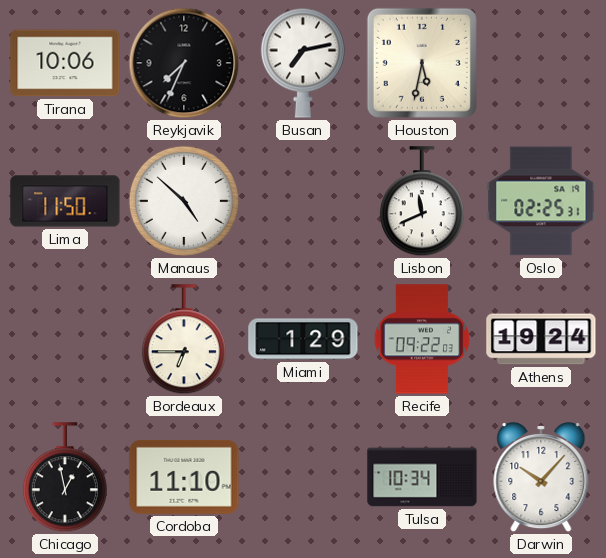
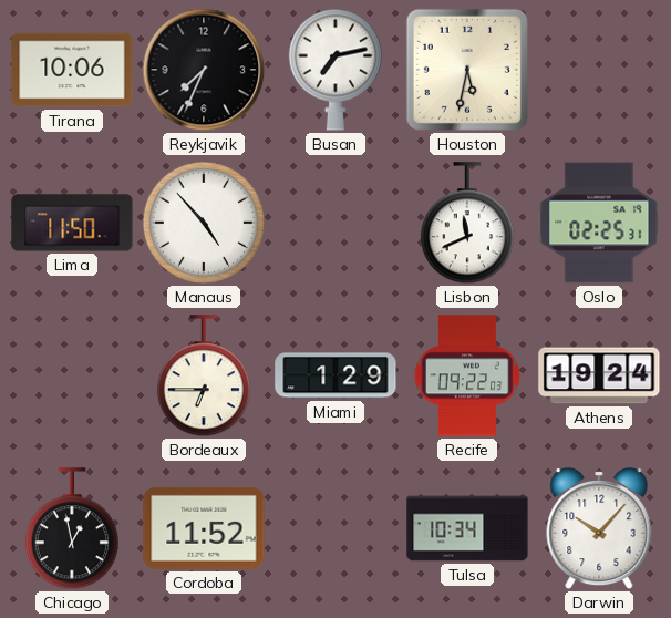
Manaus: 4:52 -> 4:53
Cordoba: 11:10 -> 11:52
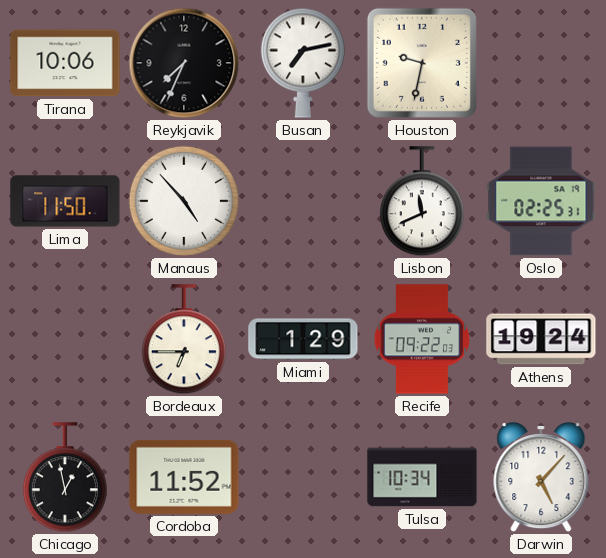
Houston: 5:32 -> 9:32
Darwin: 10:07 -> 5:07
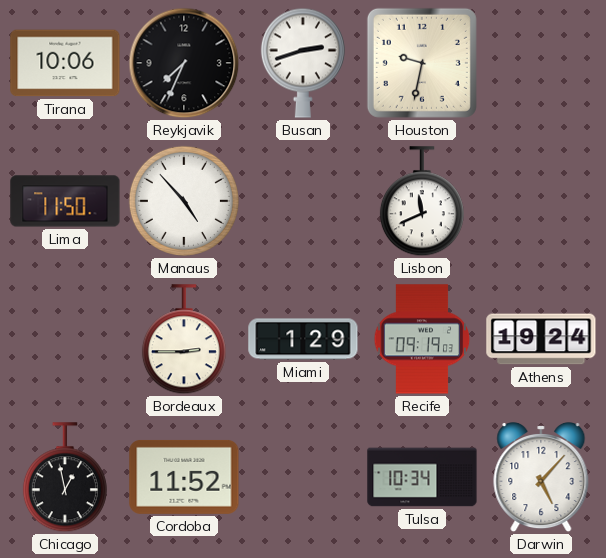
Busan: 7:13 -> 2:42
Oslo: 02:25 -> none
Bordeaux: 6:45 -> 2:45
Recife: 09:22 -> 09:19
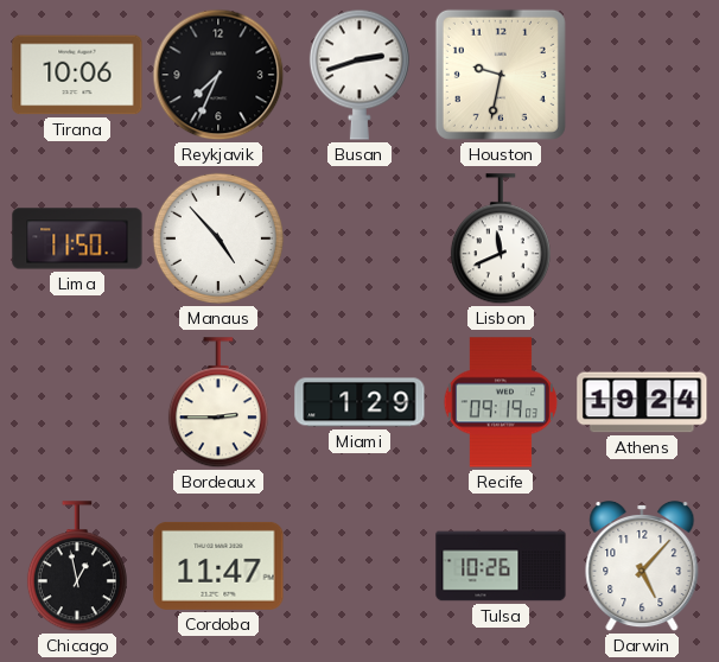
Cordoba: 11:52 -> 11:47
Tulsa: 10:34 -> 10:26
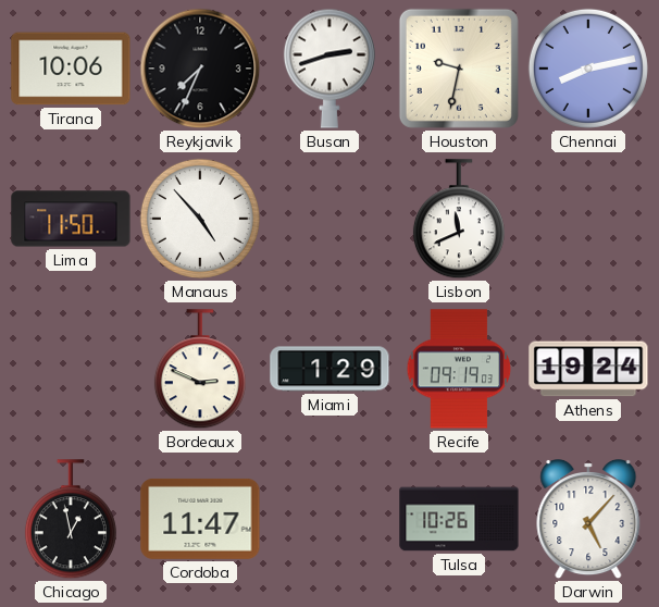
Chennai: none -> 8:13
Bordeaux: 2:45 -> 2:49
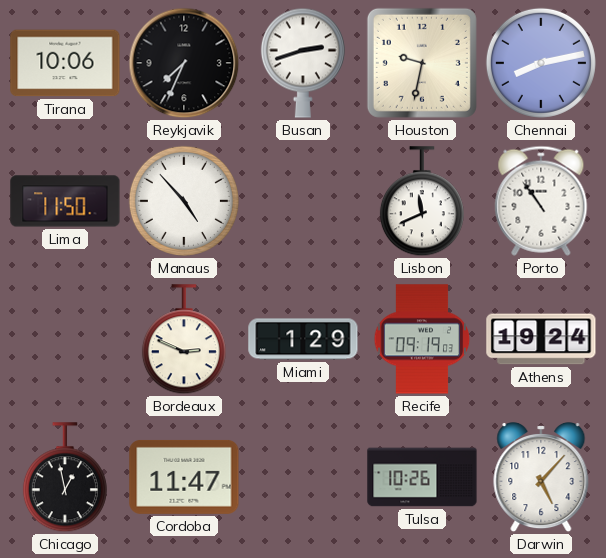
Porto: none -> 10:54
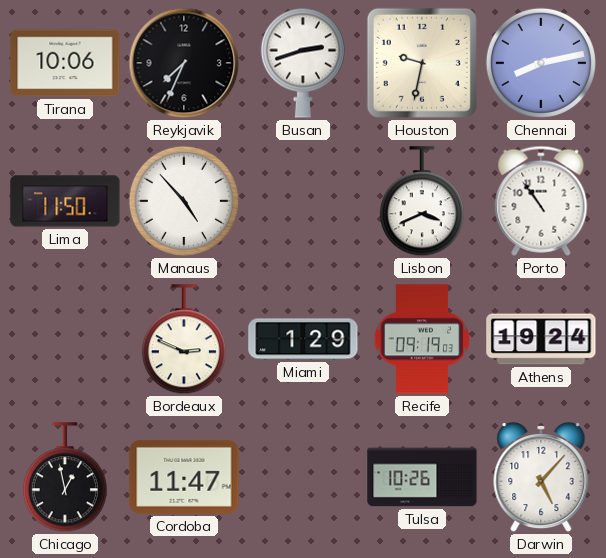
Lisbon: 11:41 -> 3:41
